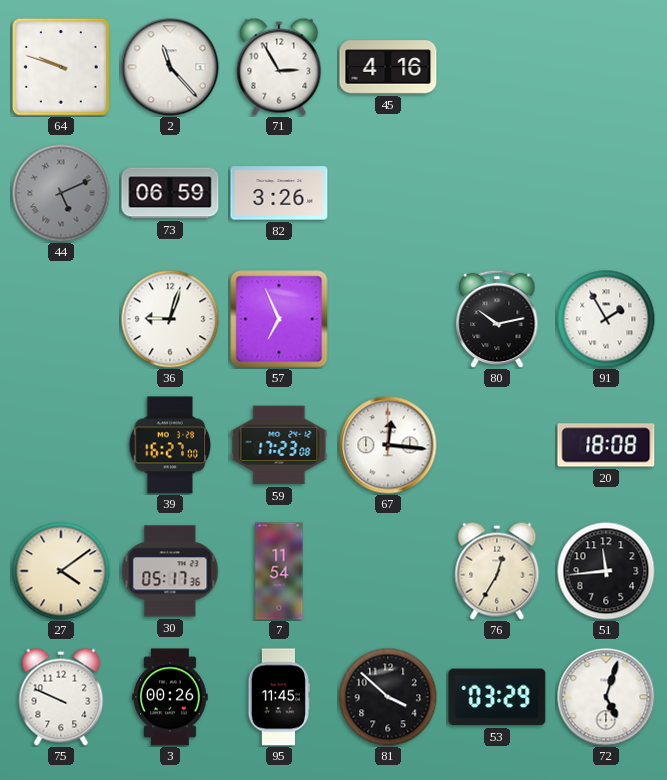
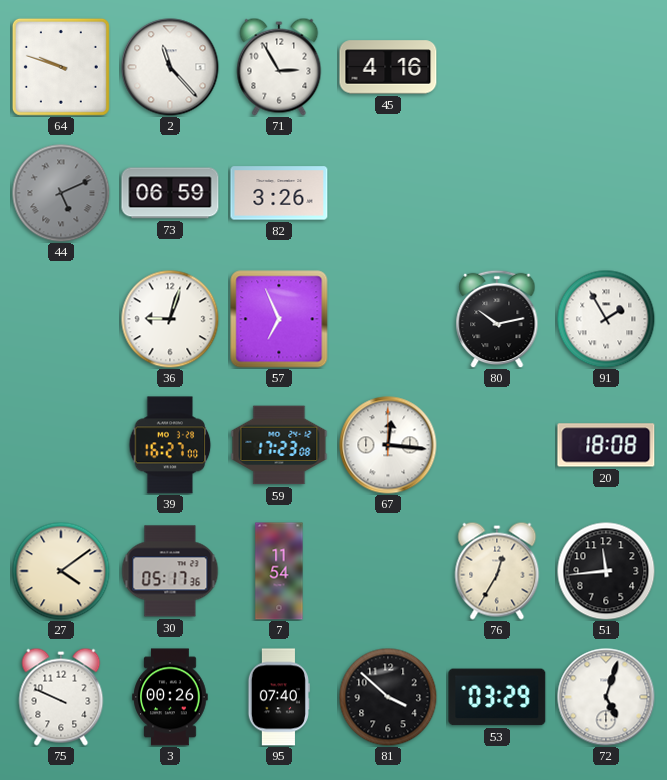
95: 11:45 -> 07:40
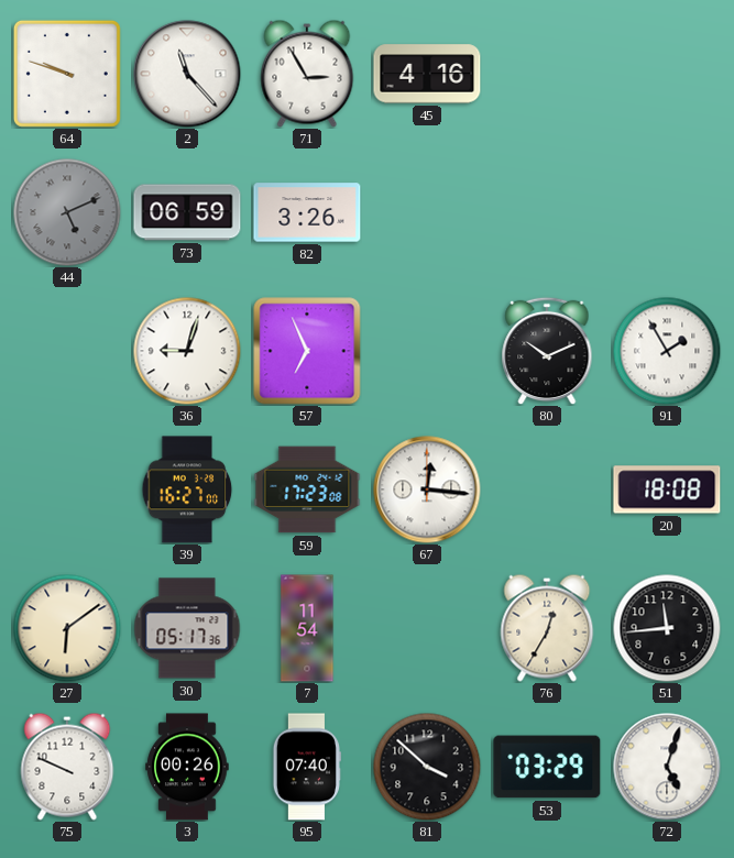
80: 10:13 -> 10:11
27: 4:09 -> 6:09
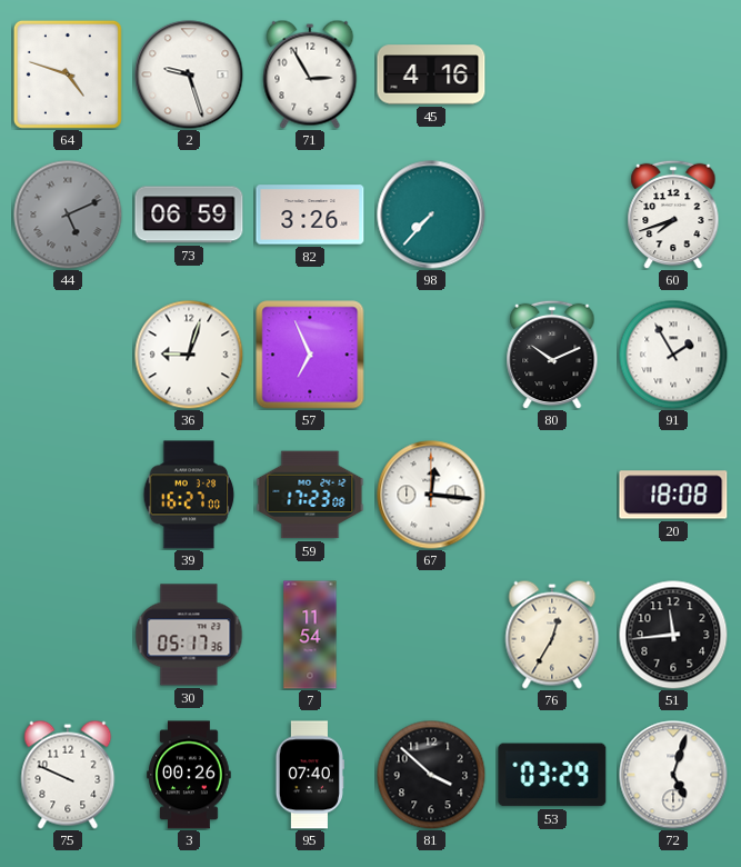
64: 9:48 -> 4:48
2: 11:23 -> 9:27
98: none -> 7:37
60: none -> 7:42
27: 6:09 -> none
